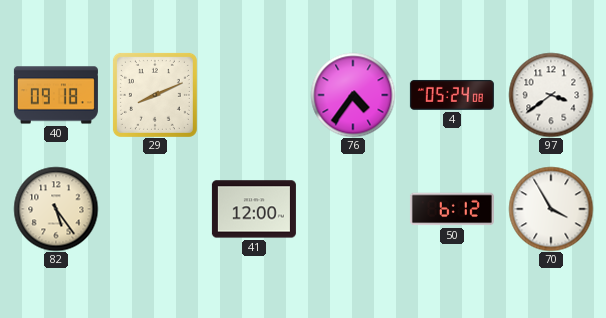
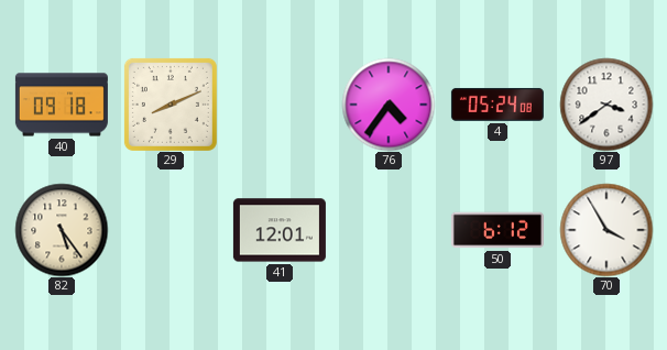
41: 12:00 -> 12:01
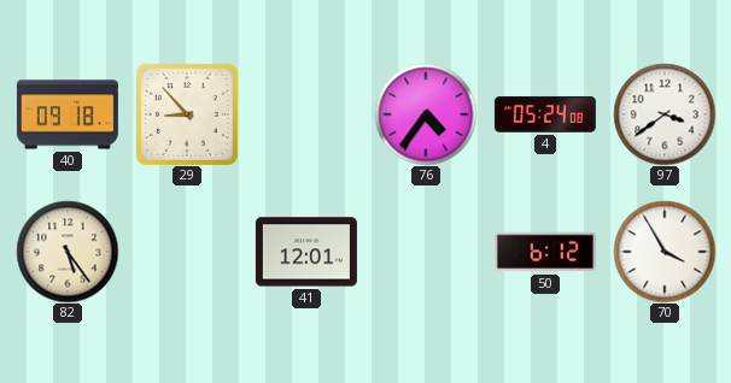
29: 8:11 -> 8:53
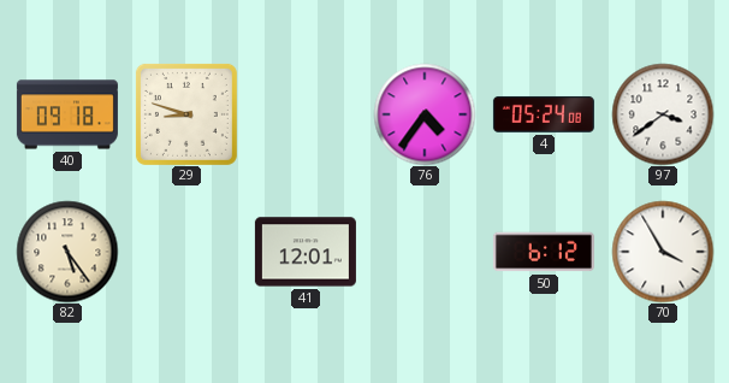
29: 8:53 -> 8:48
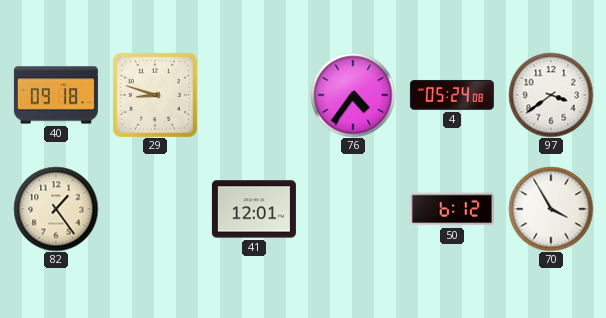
82: 5:24 -> 1:24
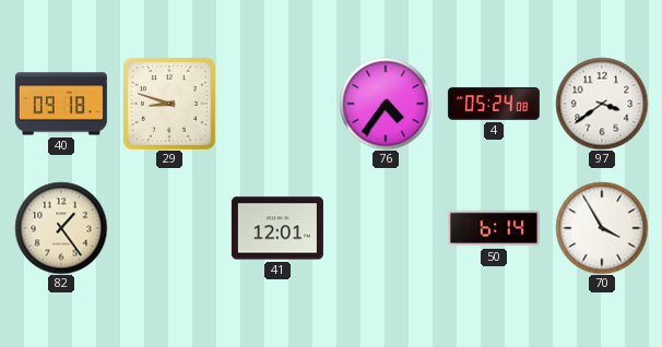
50: 6:12 -> 6:14
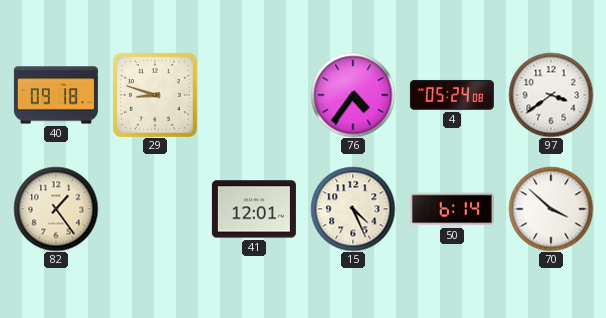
15: none -> 4:26
70: 3:55 -> 3:52
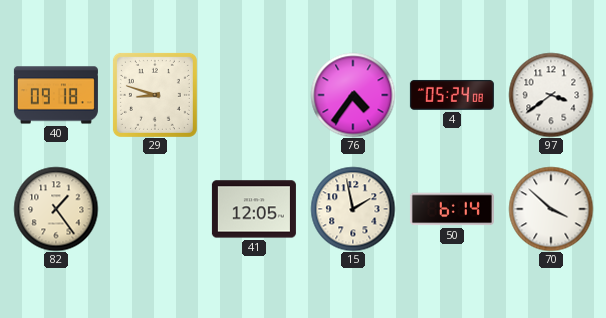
41: 12:01 -> 12:05
15: 4:26 -> 1:58
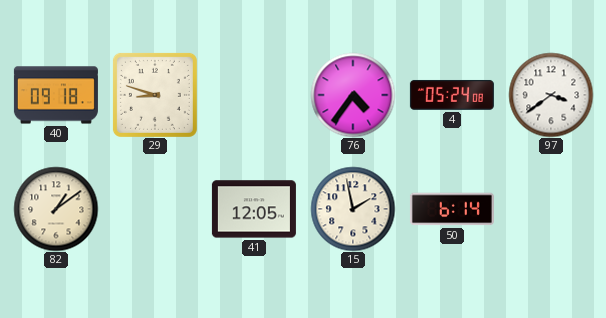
82: 1:24 -> 1:09
70: 3:52 -> none
